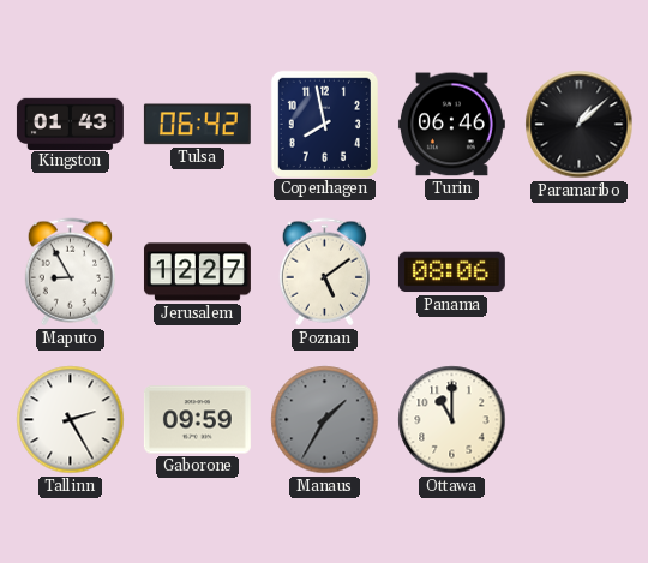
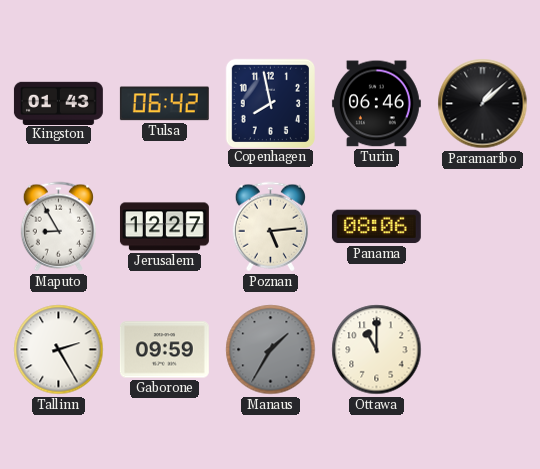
Poznan: 5:09 -> 5:14
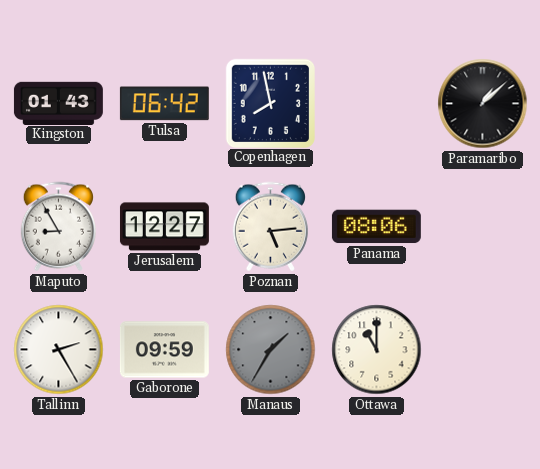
Turin: 06:46 -> none
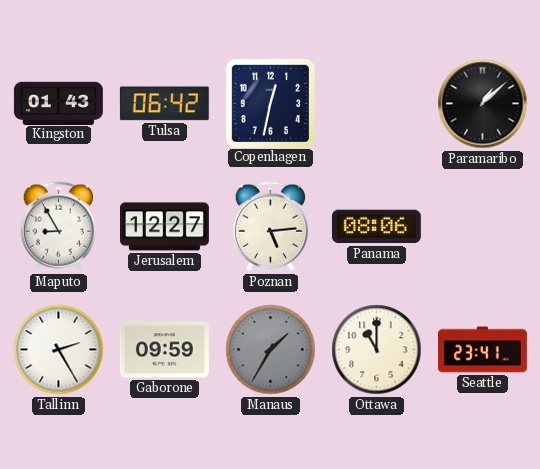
Copenhagen: 7:58 -> 12:32
Seattle: none -> 23:41
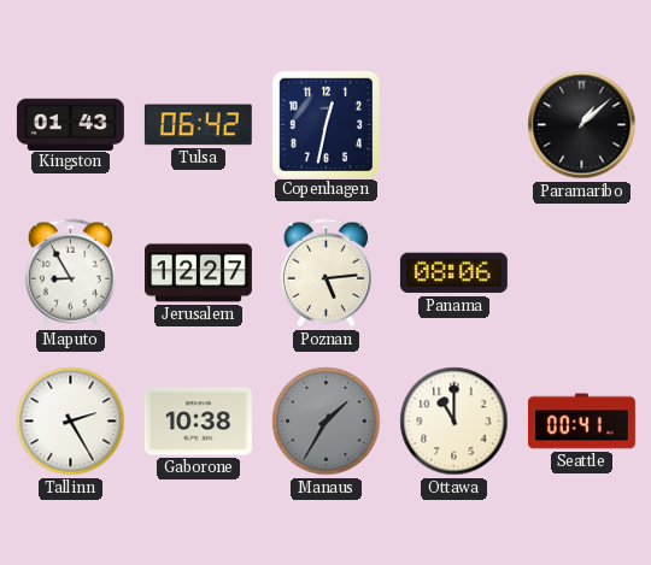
Gaborone: 09:59 -> 10:38
Seattle: 23:41 -> 00:41
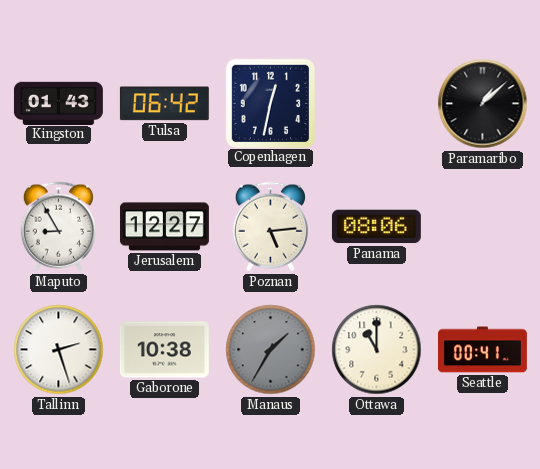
Tallinn: 2:25 -> 2:27
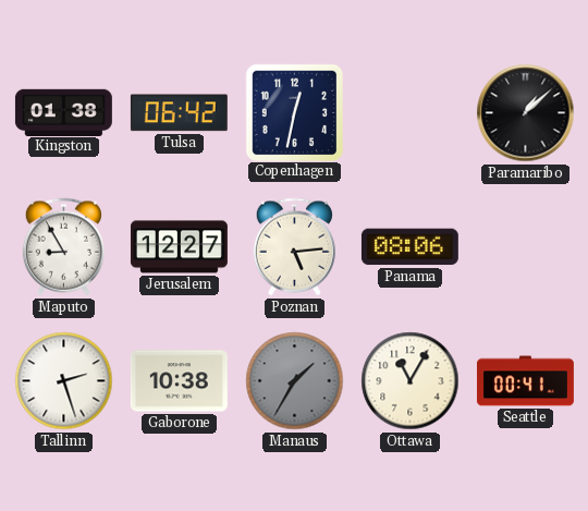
Kingston: 01:43 -> 01:38
Ottawa: 11:00 -> 11:05
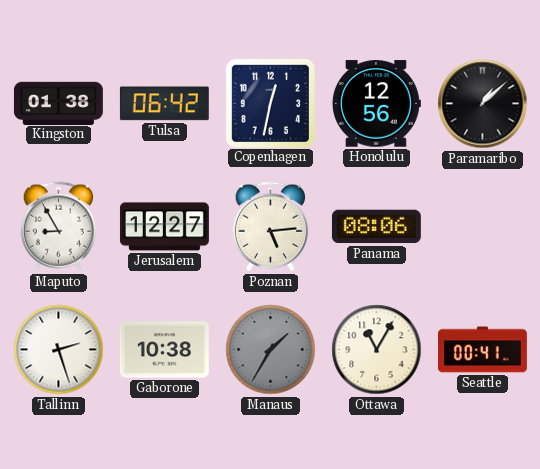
Honolulu: none -> 12:56
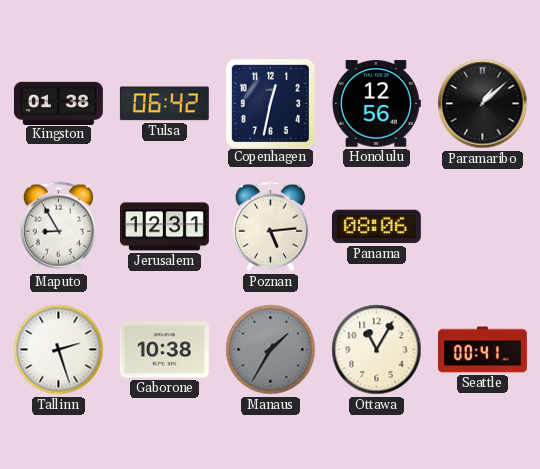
Jerusalem: 12:27 -> 12:31
